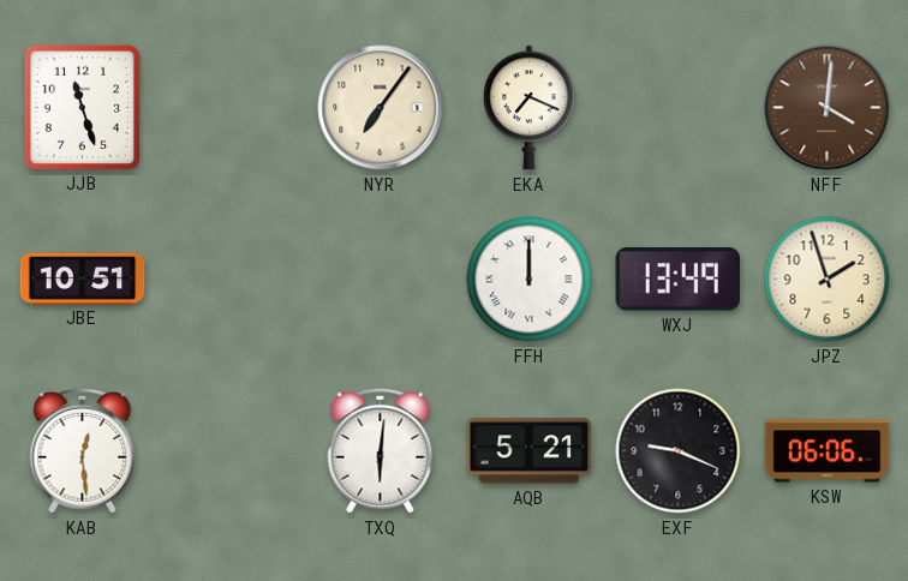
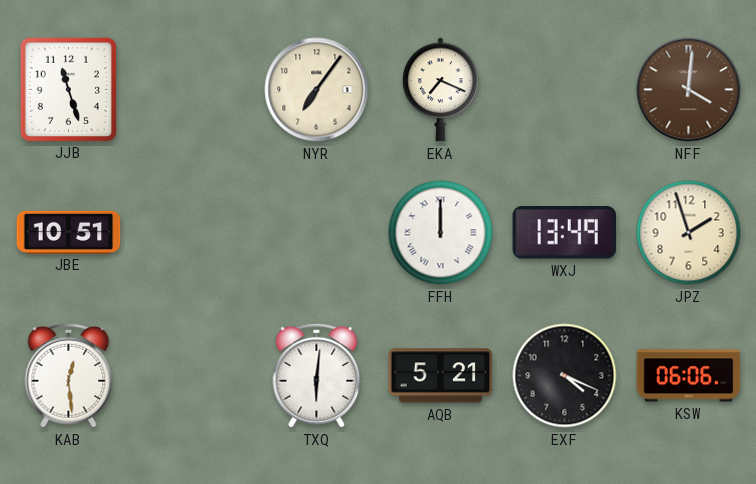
EXF: 9:19 -> 4:19
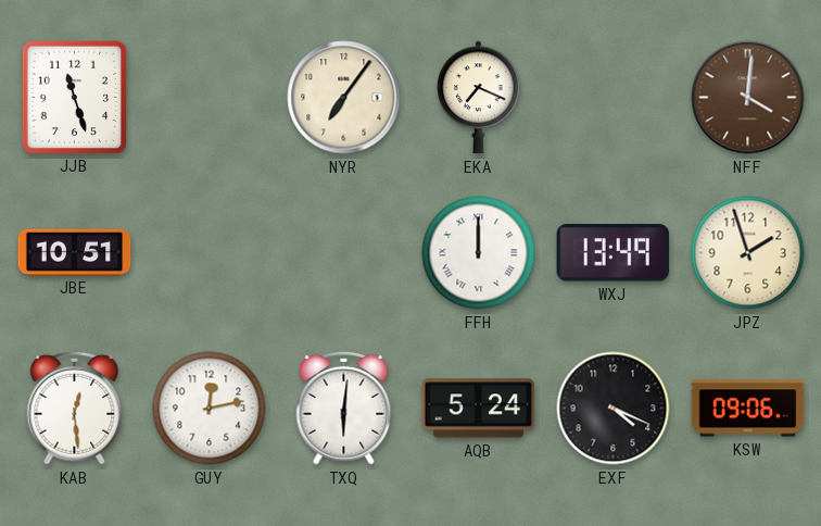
GUY: none -> 12:13
AQB: 5:21 -> 5:24
KSW: 06:06 -> 09:06
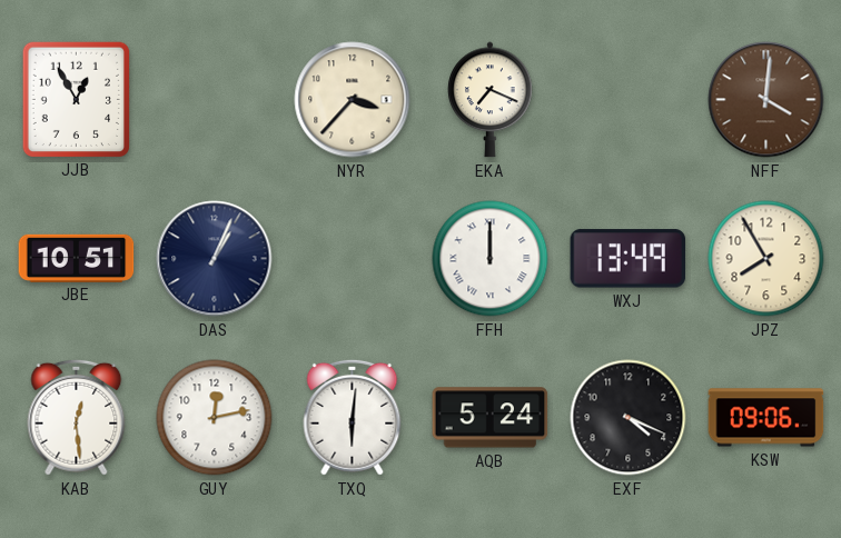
JJB: 11:27 -> 12:55
NYR: 7:06 -> 3:37
DAS: none -> 1:04
JPZ: 1:57 -> 7:55
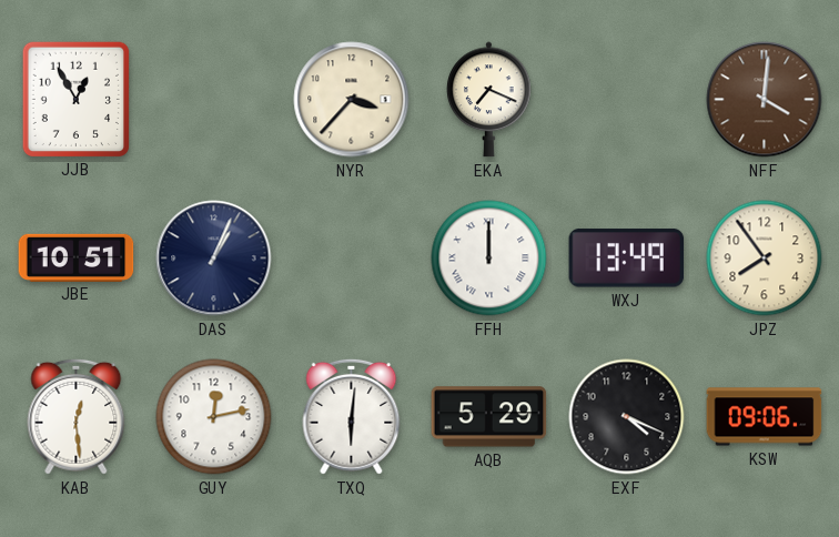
JPZ: 7:55 -> 7:54
AQB: 5:24 -> 5:29
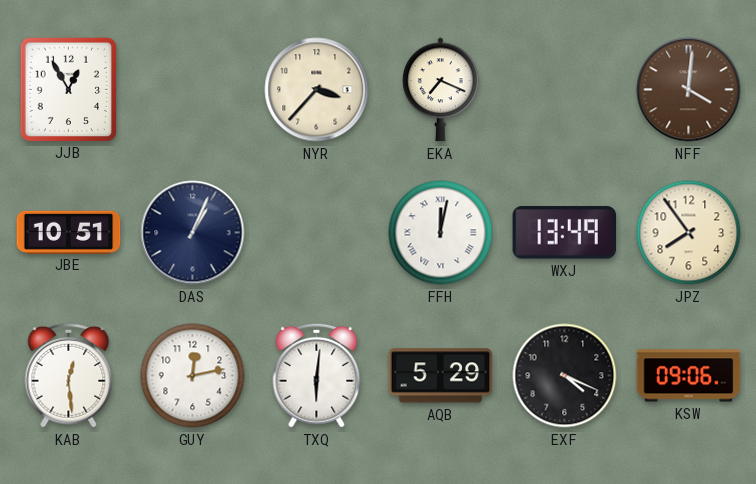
FFH: 12:00 -> 12:02
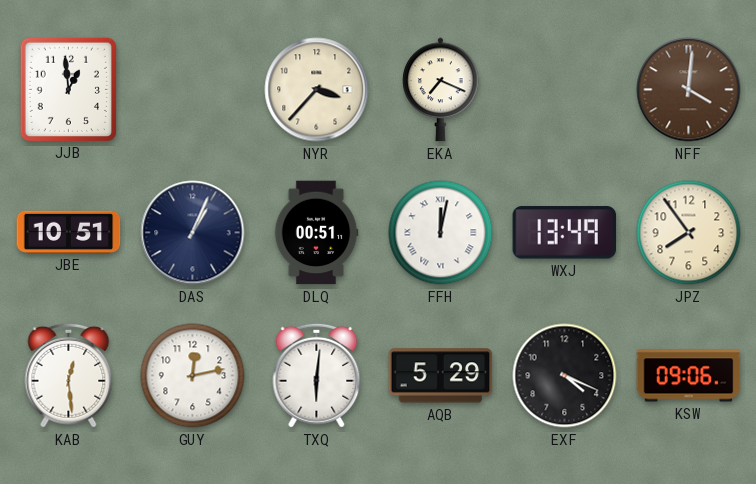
JJB: 12:55 -> 12:59
DLQ: none -> 00:51
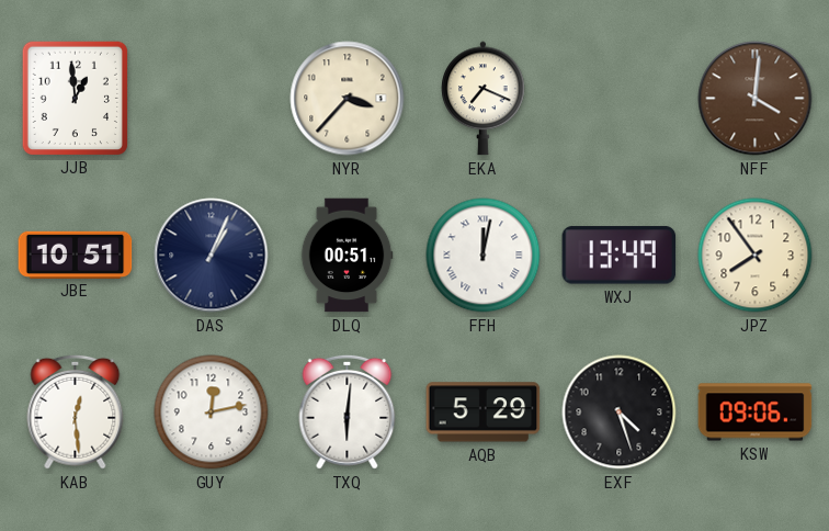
EXF: 4:19 -> 4:27
